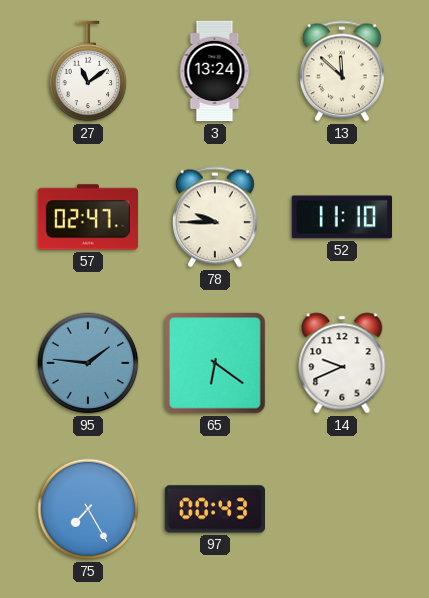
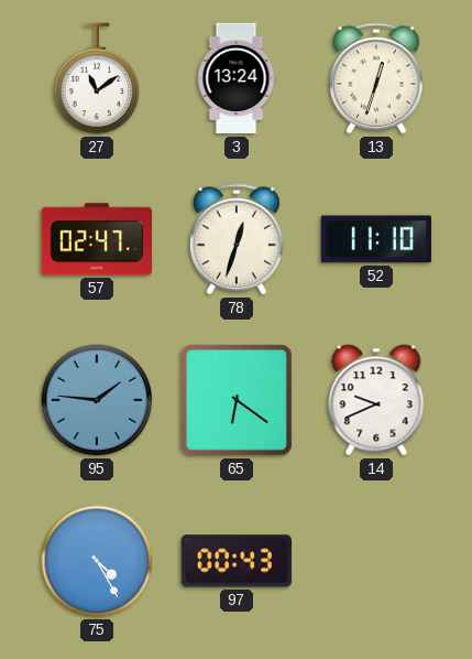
13: 11:52 -> 12:33
78: 9:45 -> 12:33
75: 7:25 -> 4:25
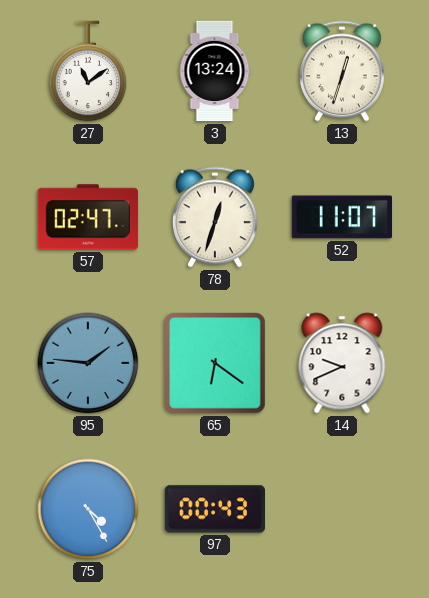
52: 11:10 -> 11:07
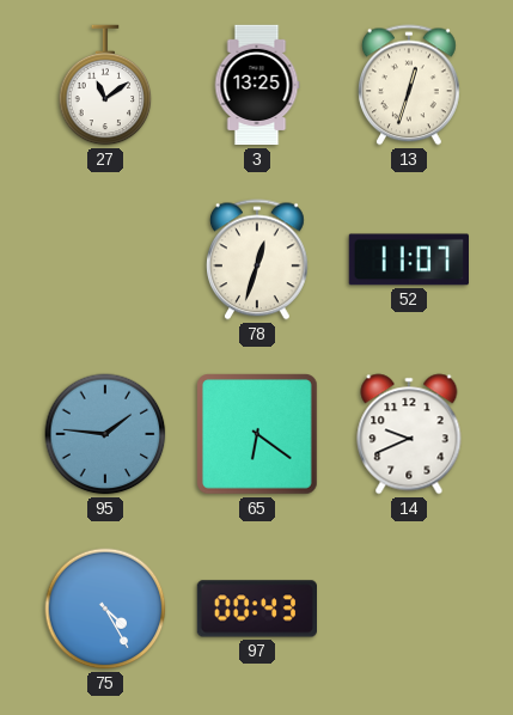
3: 13:24 -> 13:25
57: 02:47 -> none
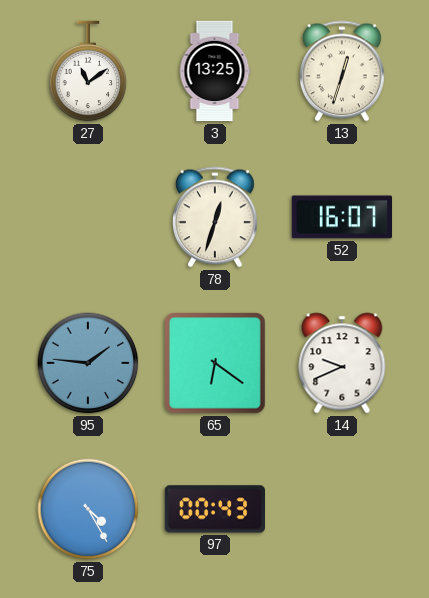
52: 11:07 -> 16:07
